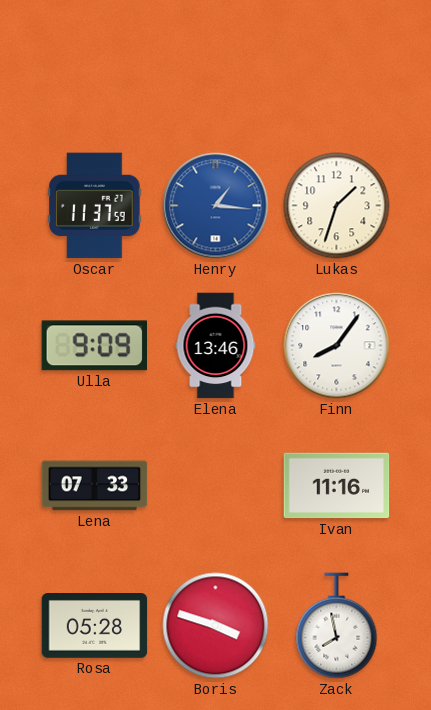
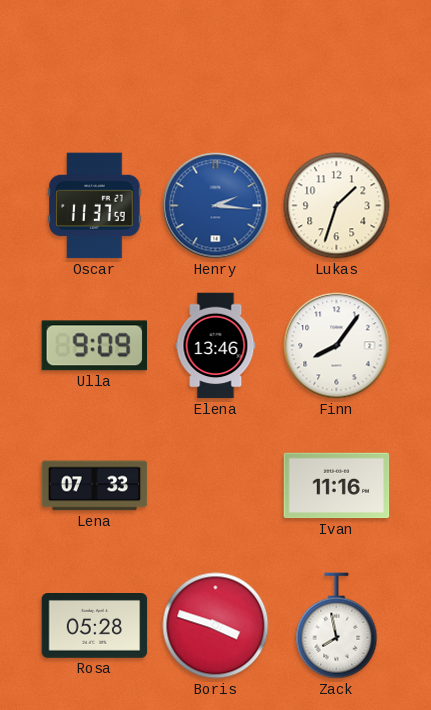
Henry: 1:16 -> 2:16
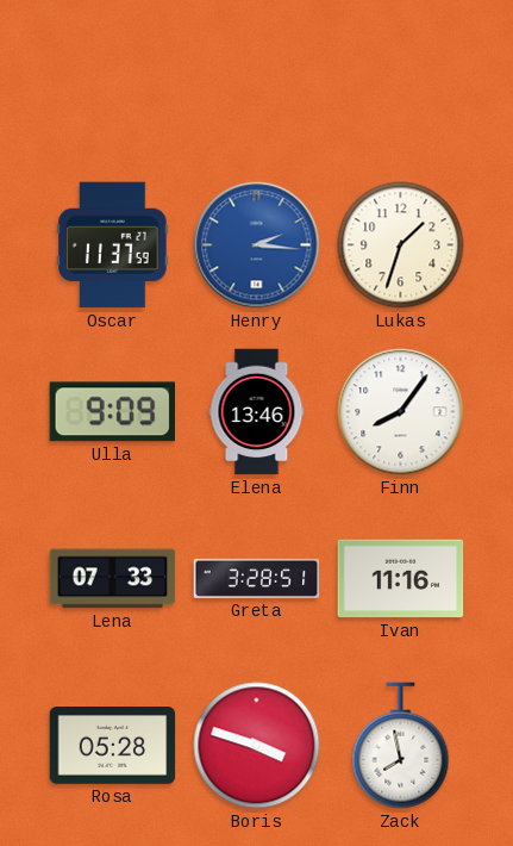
Greta: none -> 3:28
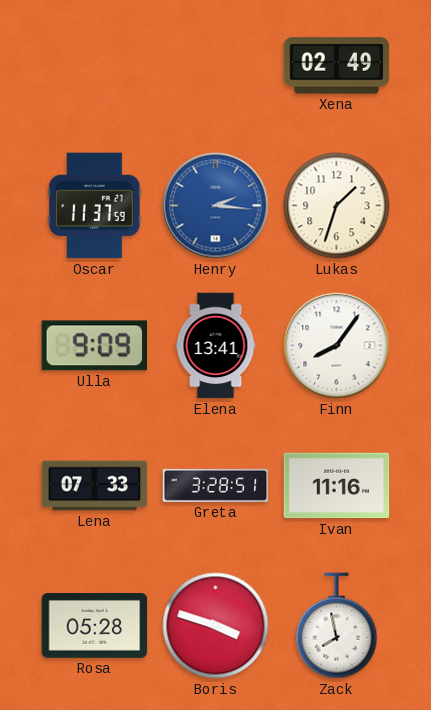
Xena: none -> 02:49
Elena: 13:46 -> 13:41
